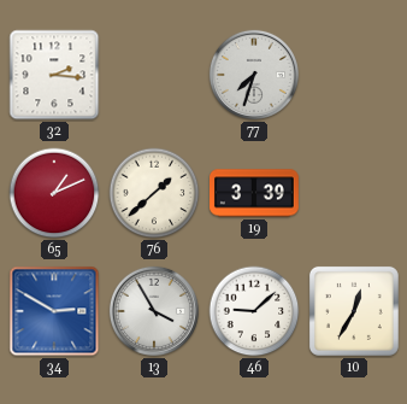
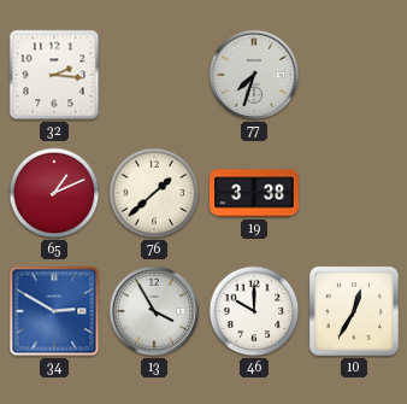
19: 3:39 -> 3:38
46: 9:08 -> 10:00
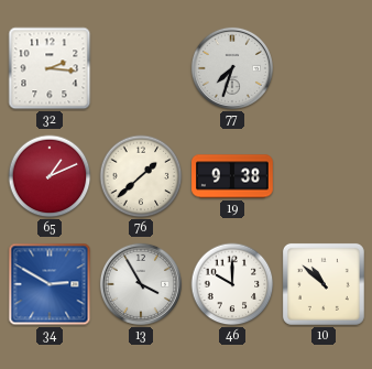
19: 3:38 -> 9:38
10: 12:35 -> 10:52
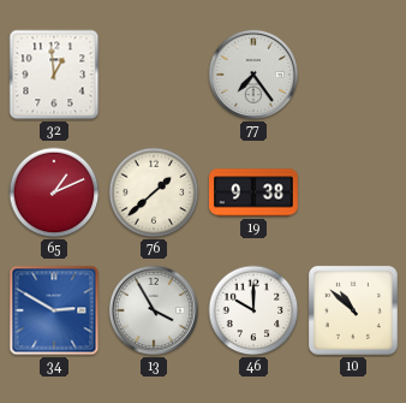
32: 2:16 -> 12:59
77: 7:33 -> 7:24
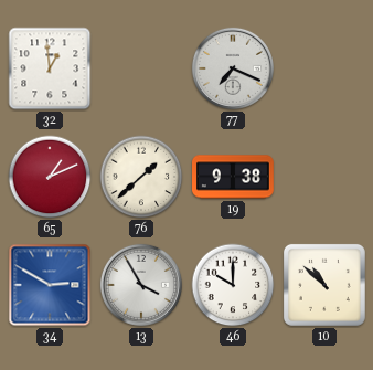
77: 7:24 -> 7:19
